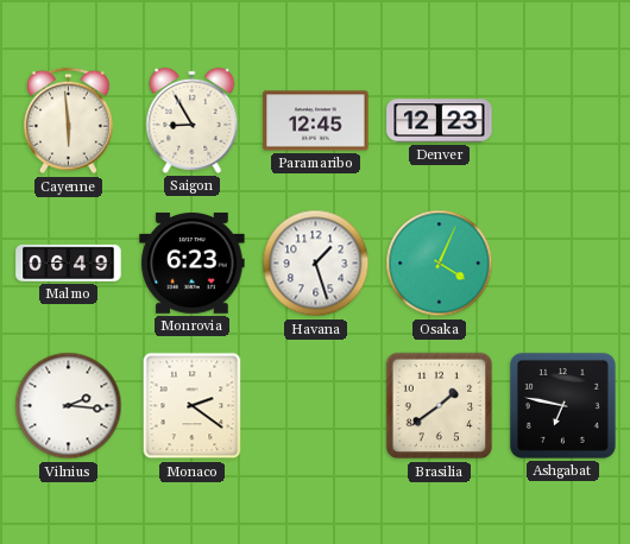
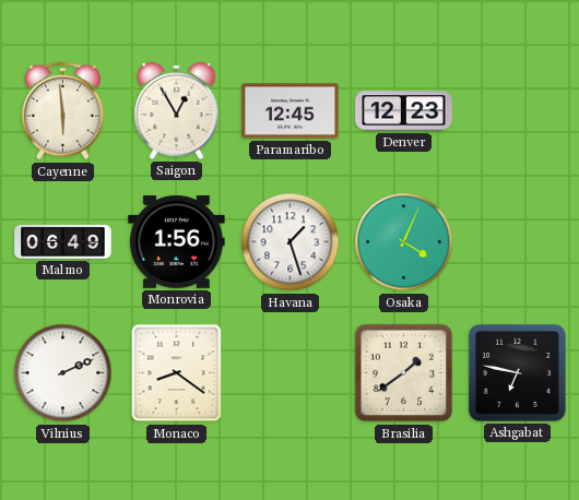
Saigon: 8:55 -> 12:55
Monrovia: 6:23 -> 1:56
Vilnius: 2:16 -> 2:11
Monaco: 2:21 -> 8:21
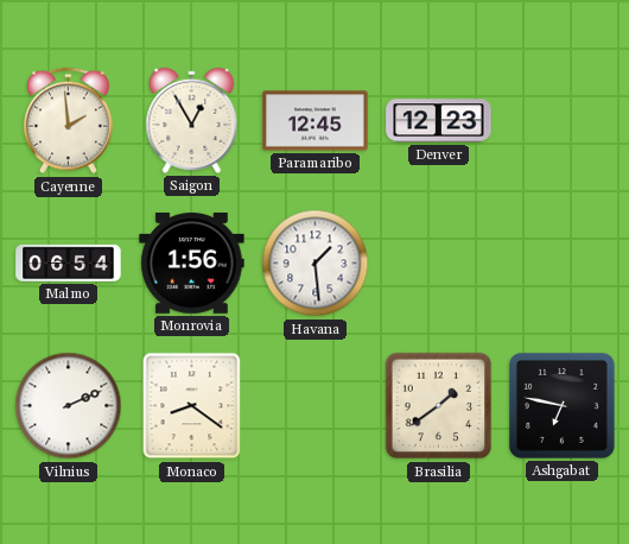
Cayenne: 5:59 -> 1:59
Malmo: 06:49 -> 06:54
Havana: 1:27 -> 1:29
Osaka: 4:04 -> none
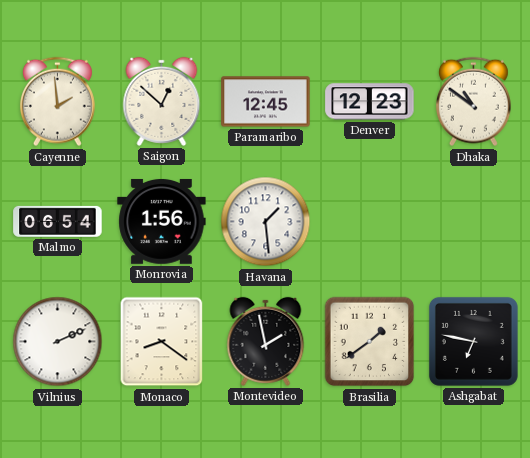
Saigon: 12:55 -> 12:52
Dhaka: none -> 10:51
Montevideo: none -> 1:58
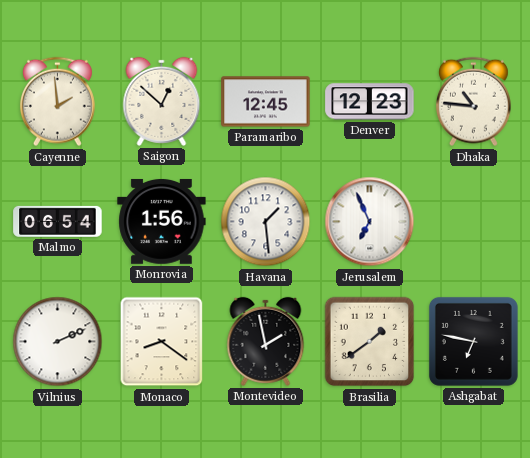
Dhaka: 10:51 -> 10:46
Jerusalem: none -> 6:56
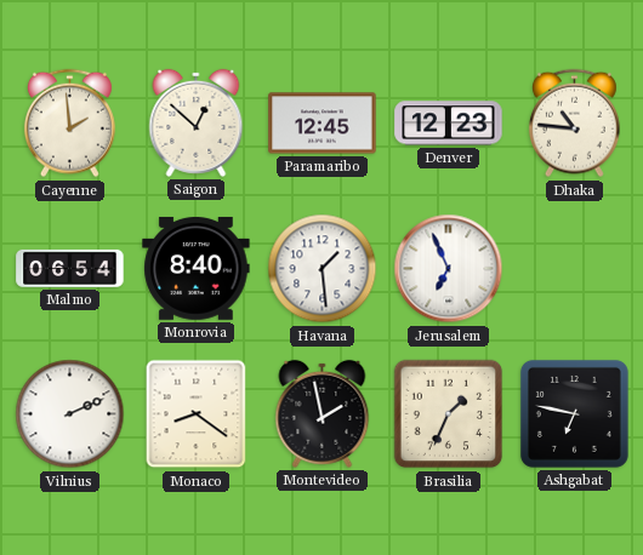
Monrovia: 1:56 -> 8:40
Brasilia: 1:39 -> 1:34
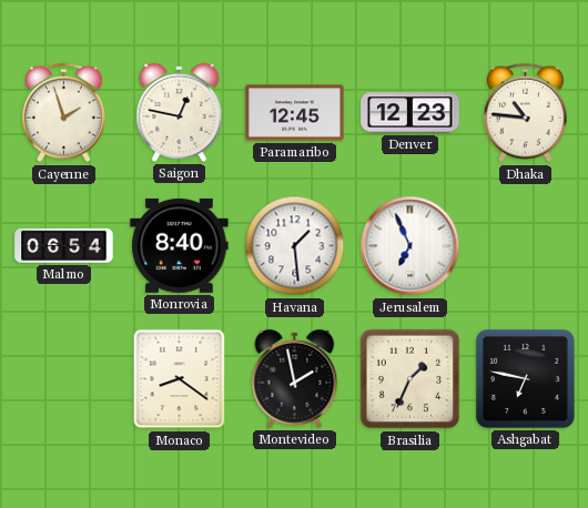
Cayenne: 1:59 -> 1:57
Saigon: 12:52 -> 12:47
Vilnius: 2:11 -> none
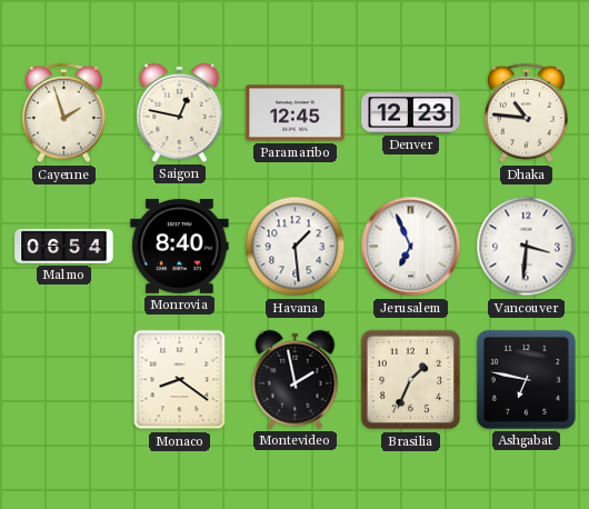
Vancouver: none -> 3:31
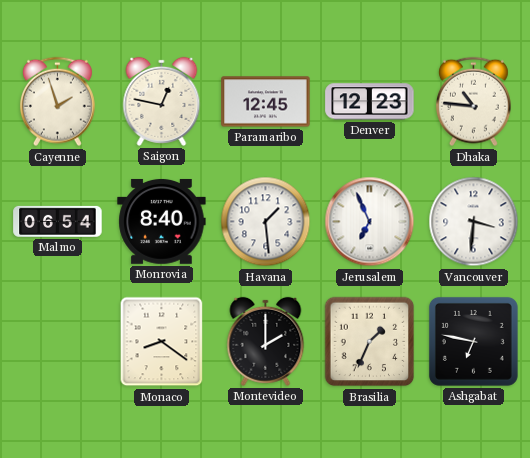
Montevideo: 1:58 -> 2:00
